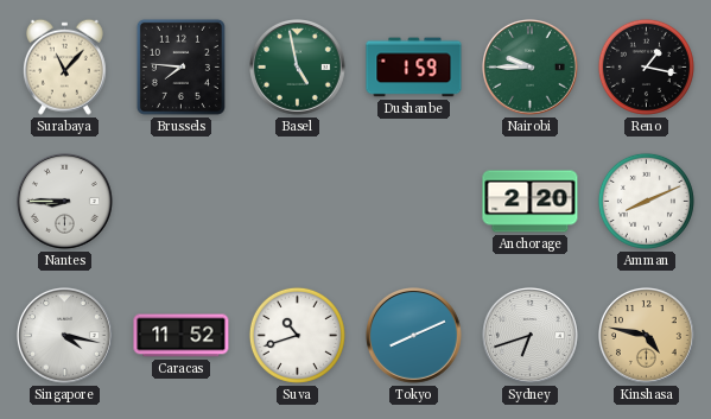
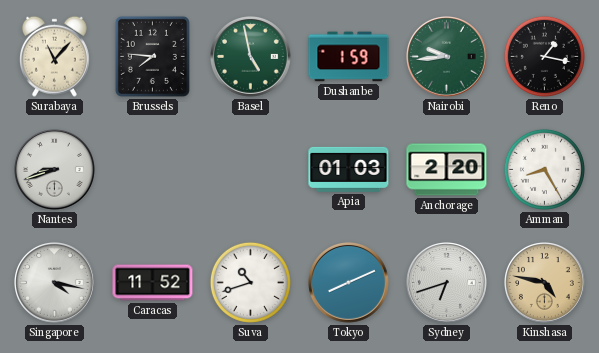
Nairobi: 9:45 -> 9:44
Nantes: 8:45 -> 8:42
Apia: none -> 01:03
Amman: 8:11 -> 8:25
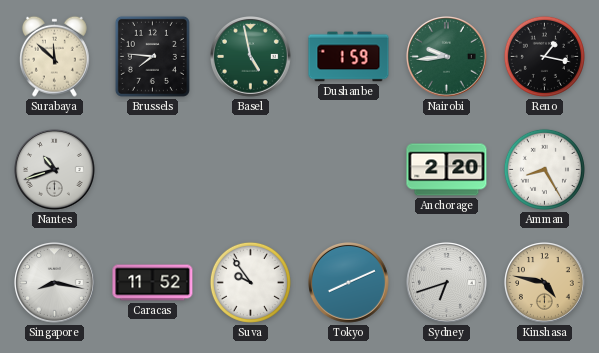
Surabaya: 11:07 -> 11:52
Nantes: 8:42 -> 10:42
Apia: 01:03 -> none
Singapore: 4:17 -> 8:17
Suva: 10:42 -> 9:54
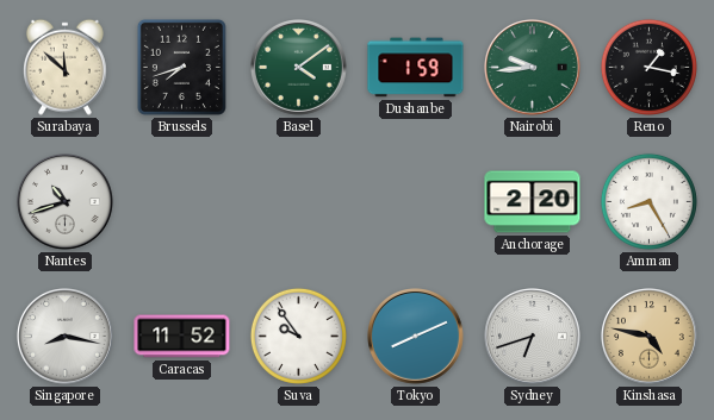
Brussels: 7:46 -> 7:42
Basel: 4:58 -> 4:09
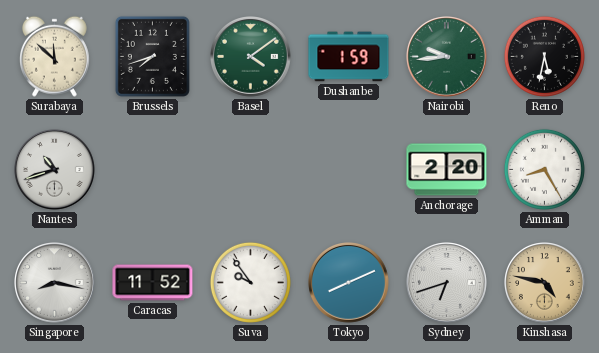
Reno: 1:17 -> 5:32
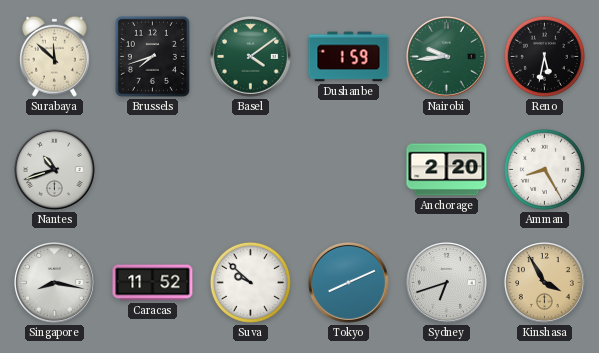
Suva: 9:54 -> 9:52
Kinshasa: 4:47 -> 3:55
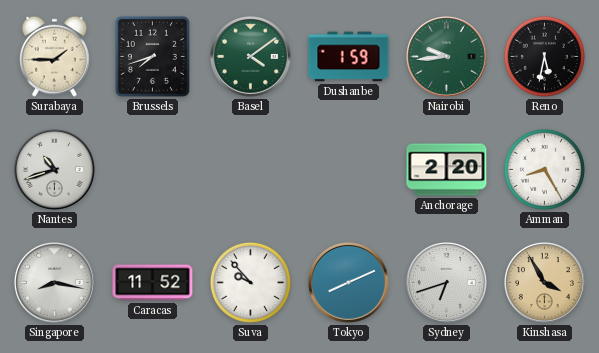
Surabaya: 11:52 -> 1:45
Suva: 9:52 -> 9:53
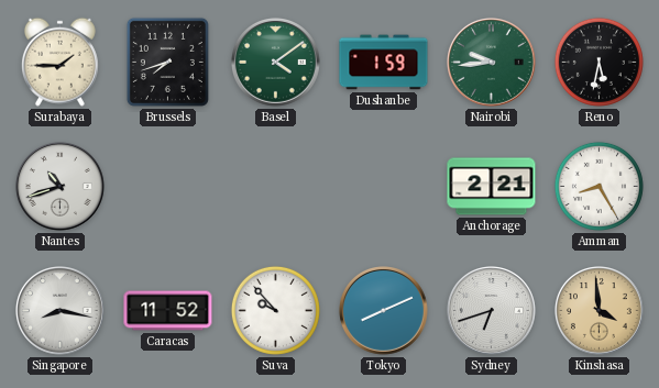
Anchorage: 2:20 -> 2:21
Kinshasa: 3:55 -> 3:59
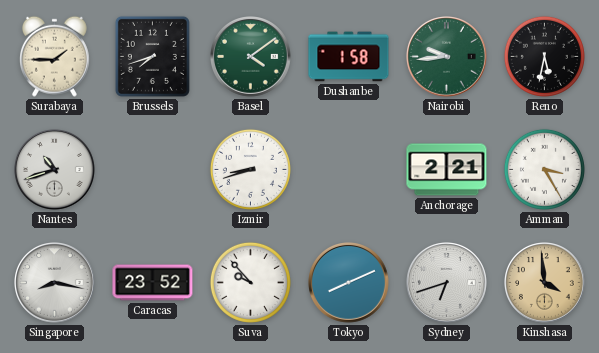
Dushanbe: 1:59 -> 1:58
Izmir: none -> 8:42
Amman: 8:25 -> 3:25
Caracas: 11:52 -> 23:52
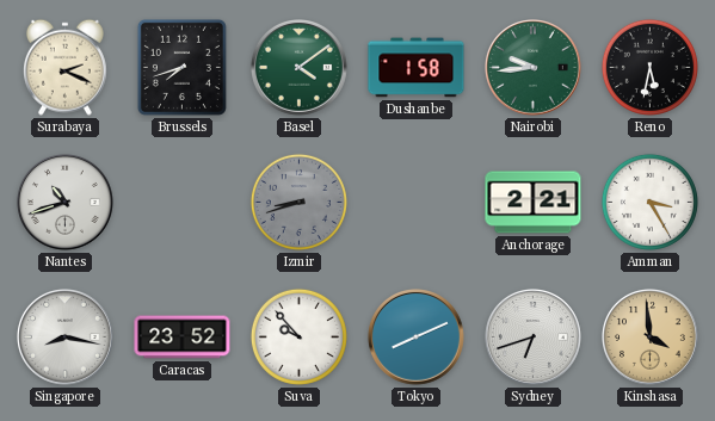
Surabaya: 1:45 -> 2:19
Izmir dial: white -> grey
